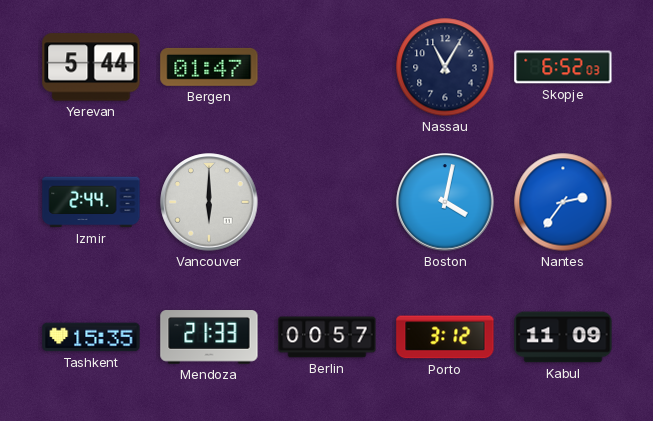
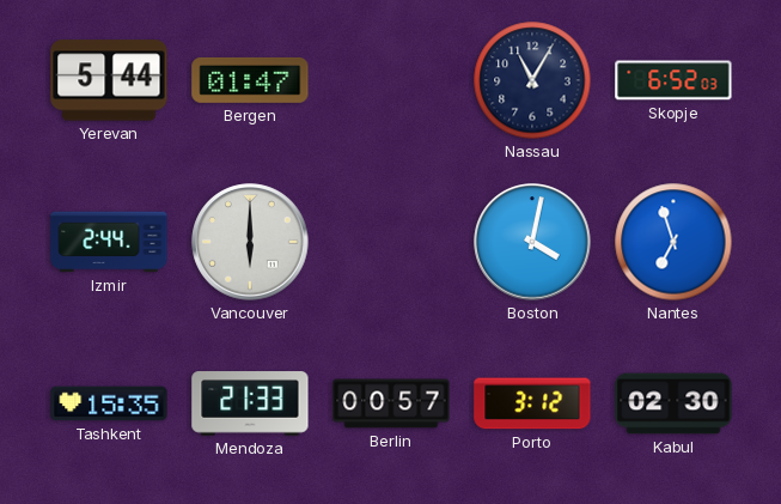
Nantes: 2:36 -> 6:57
Kabul: 11:09 -> 02:30
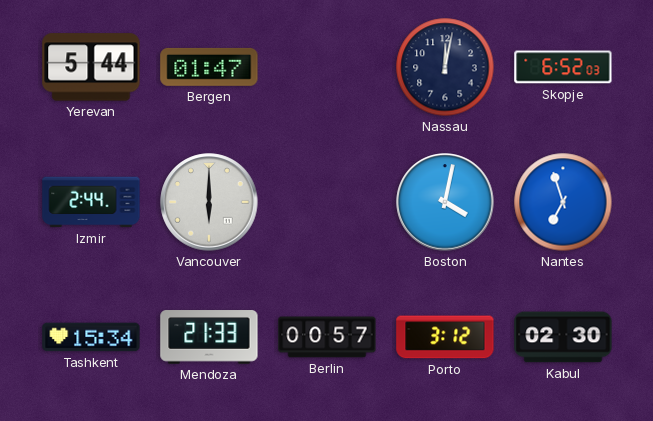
Nassau: 11:05 -> 12:02
Tashkent: 15:35 -> 15:34
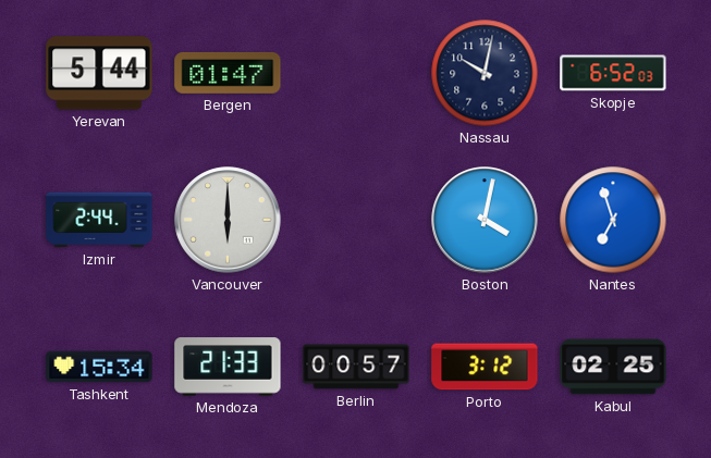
Nassau: 12:02 -> 10:02
Kabul: 02:30 -> 02:25
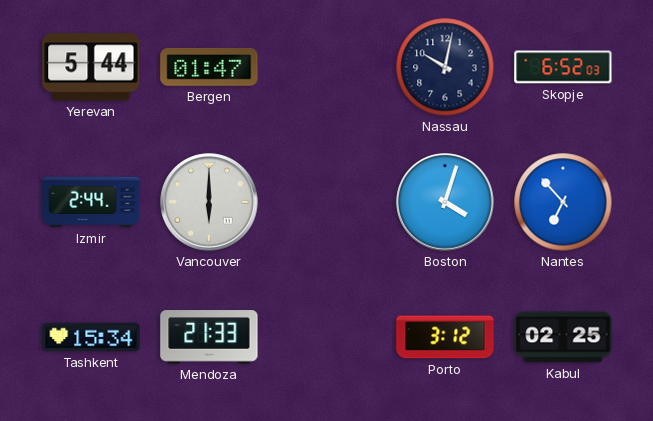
Boston: 4:02 -> 4:03
Nantes: 6:57 -> 6:53
Berlin: 00:57 -> none
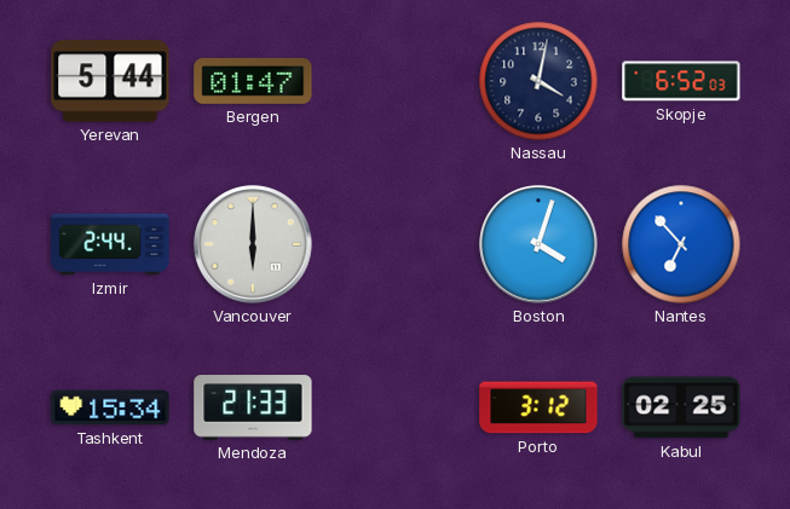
Nassau: 10:02 -> 4:02
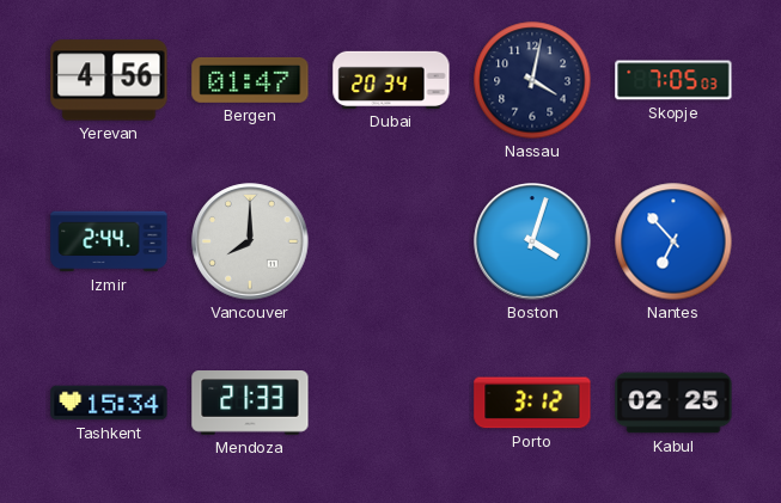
Yerevan: 5:44 -> 4:56
Dubai: none -> 20:34
Skopje: 6:52 -> 7:05
Vancouver: 6:00 -> 8:00
